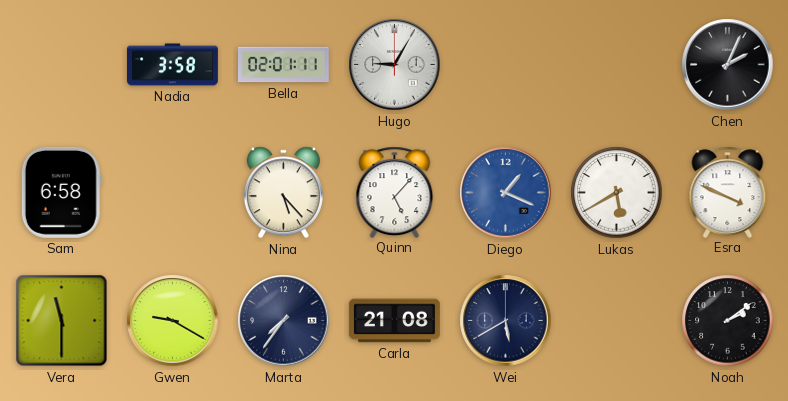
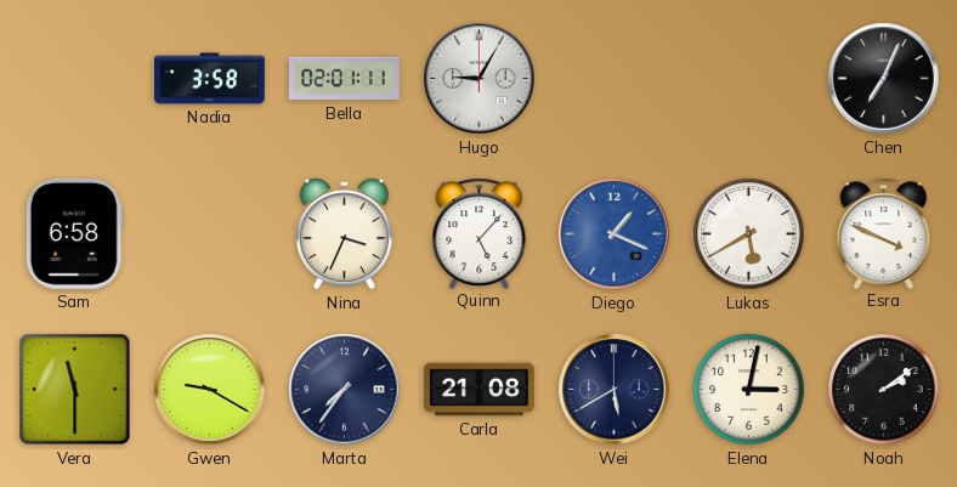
Chen: 2:04 -> 7:04
Nina: 5:23 -> 3:34
Elena: none -> 3:02
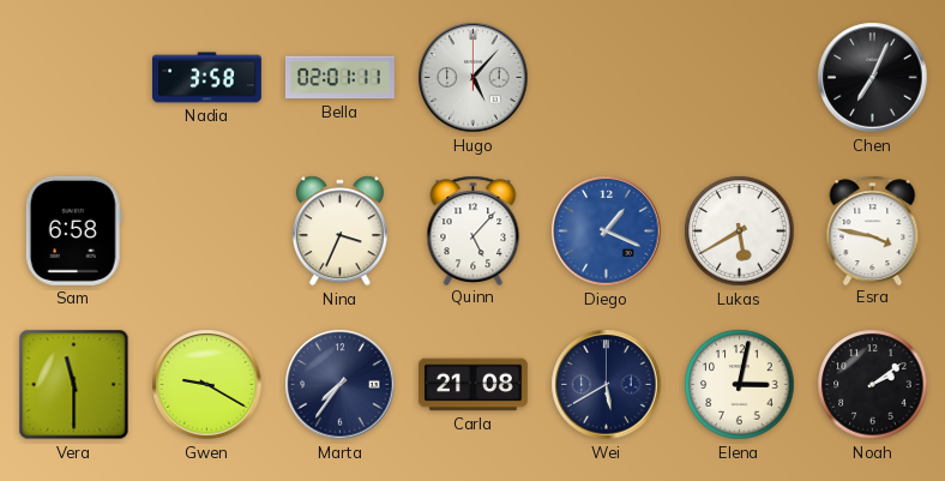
Hugo: 9:05 -> 5:07
Esra: 3:49 -> 3:47
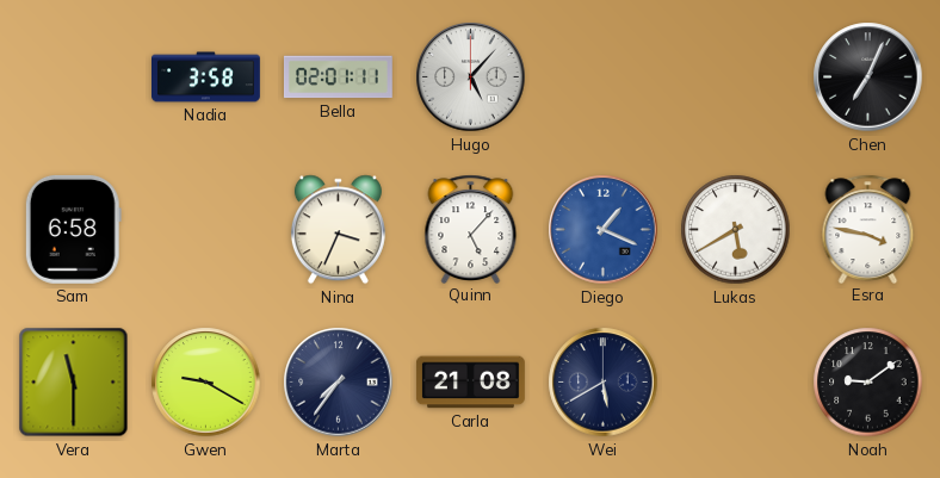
Elena: 3:02 -> none
Noah: 2:09 -> 9:09
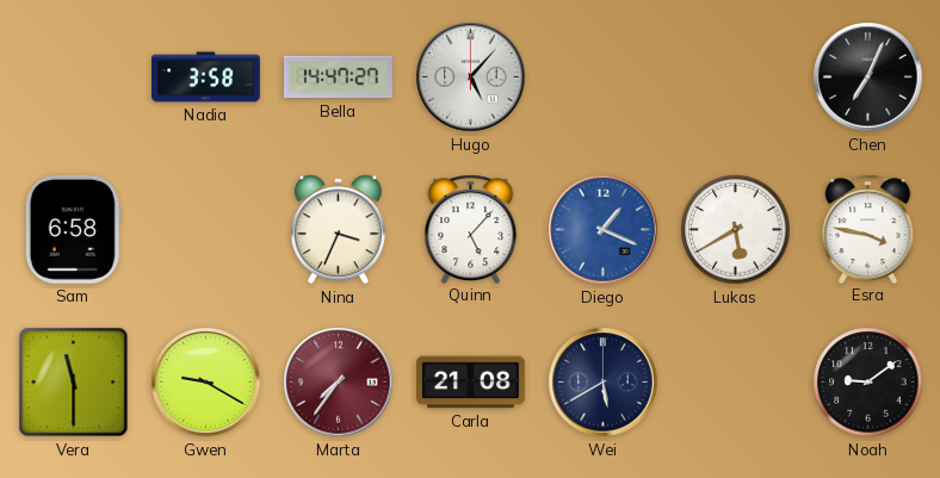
Bella: 02:01 -> 14:47
Marta dial: navy -> burgundy
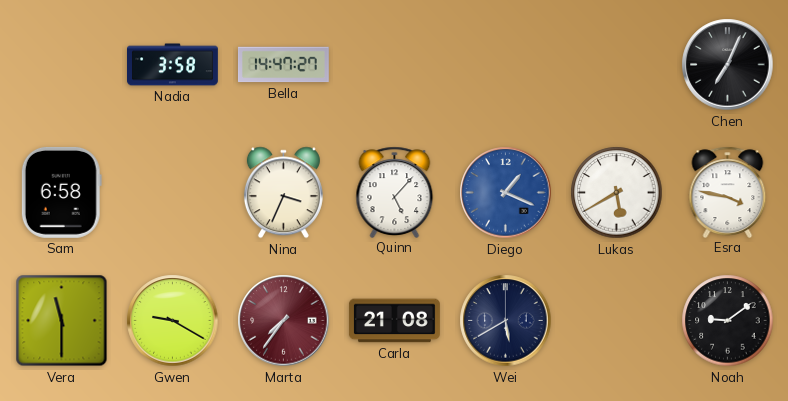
Hugo: 5:07 -> none
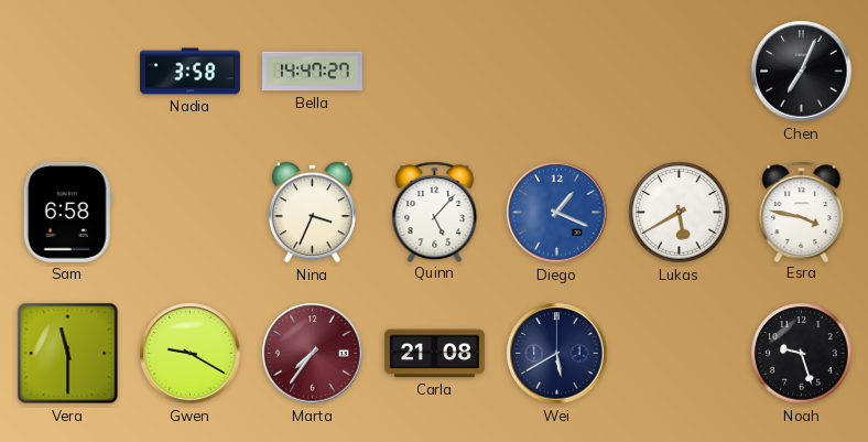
Noah: 9:09 -> 9:27
